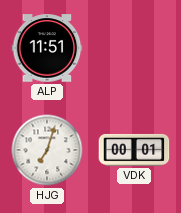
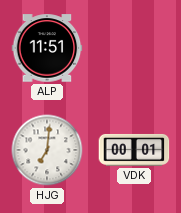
HJG: 7:03 -> 7:01
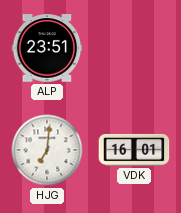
ALP: 11:51 -> 23:51
VDK: 00:01 -> 16:01
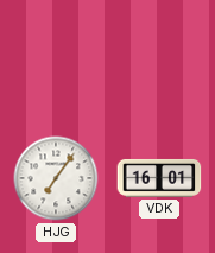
ALP: 23:51 -> none
HJG: 7:01 -> 7:06
